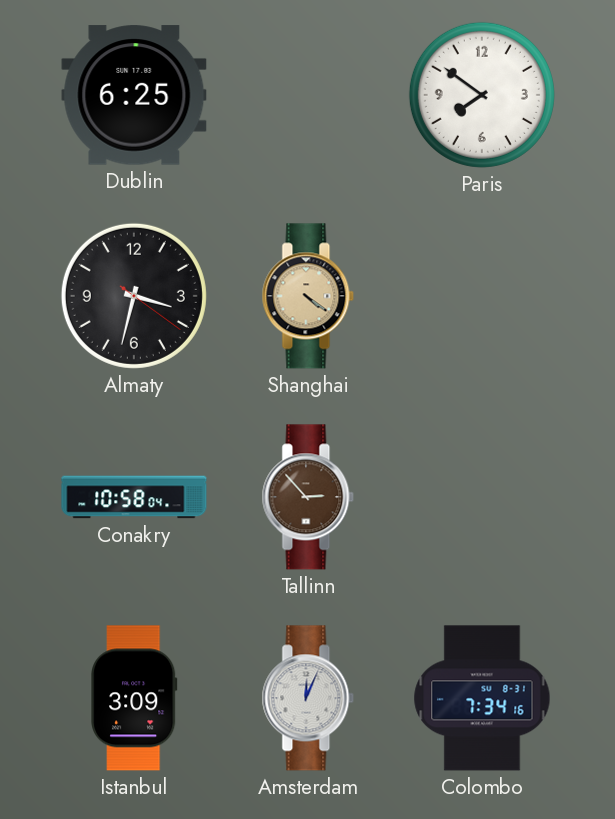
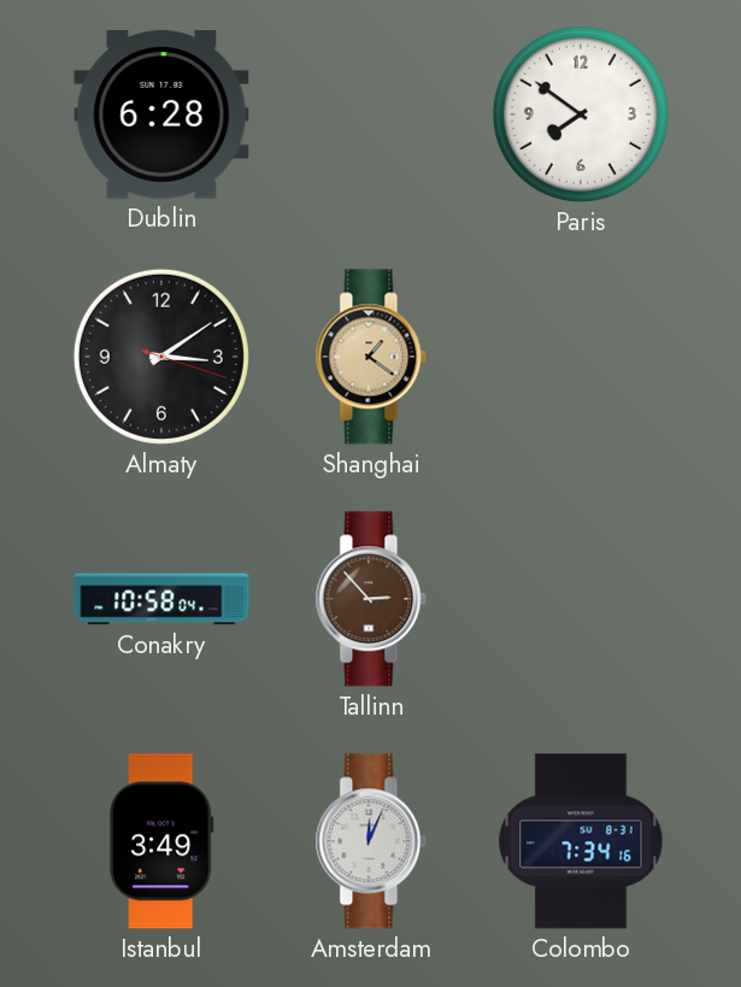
Dublin: 6:25 -> 6:28
Almaty: 3:32 -> 3:09
Shanghai: 4:21 -> 1:21
Istanbul: 3:09 -> 3:49
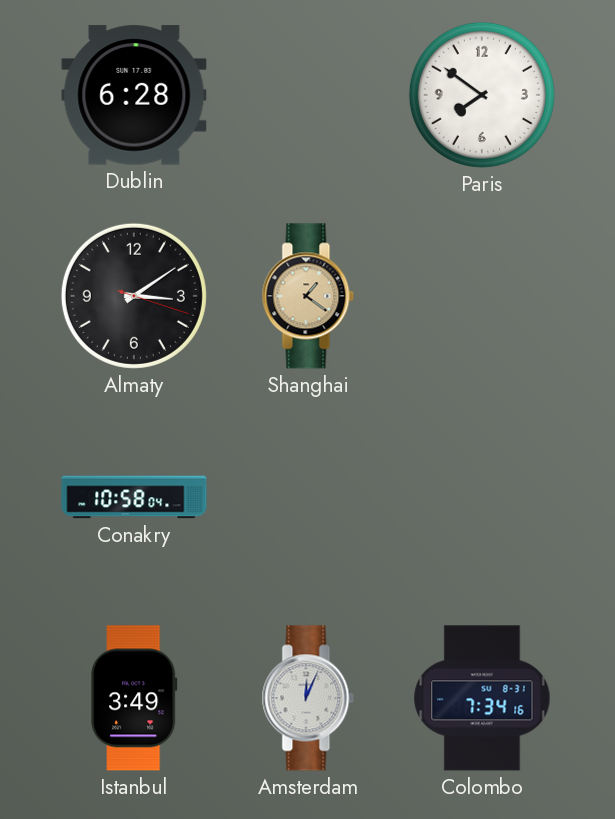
Tallinn: 2:53 -> none
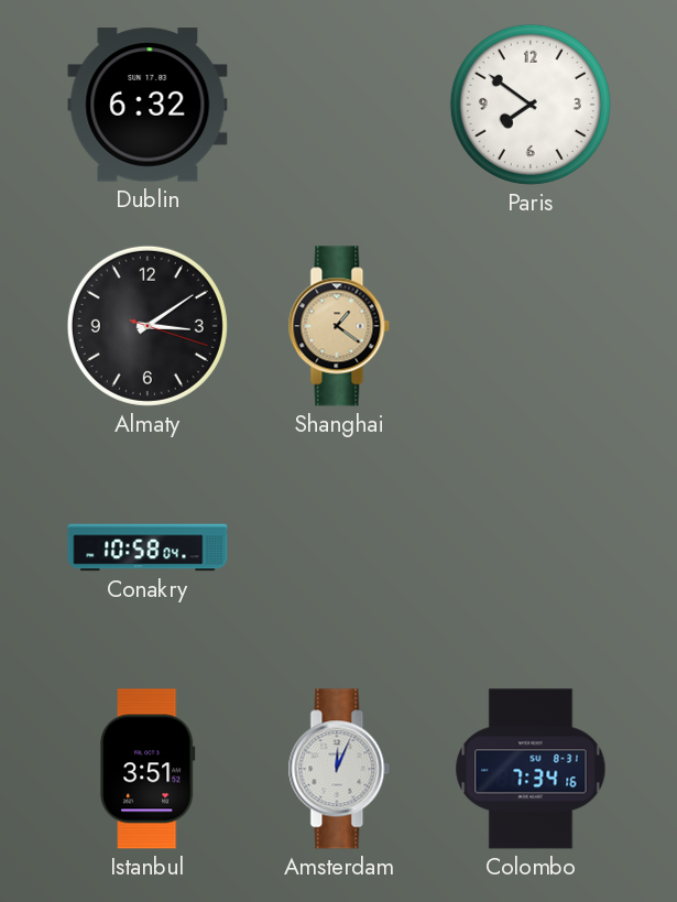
Dublin: 6:28 -> 6:32
Istanbul: 3:49 -> 3:51
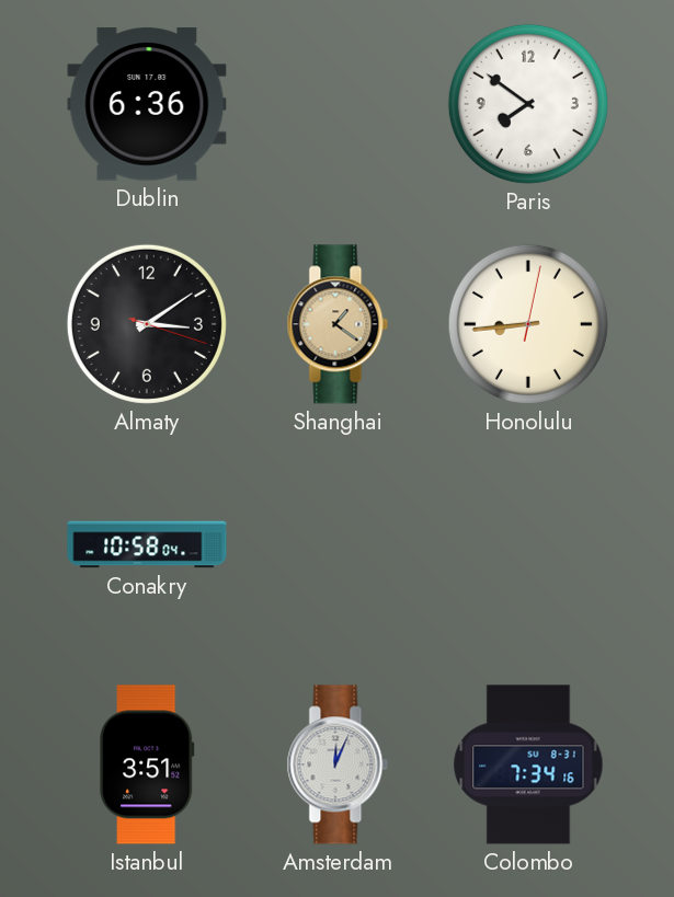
Dublin: 6:32 -> 6:36
Honolulu: none -> 8:44
